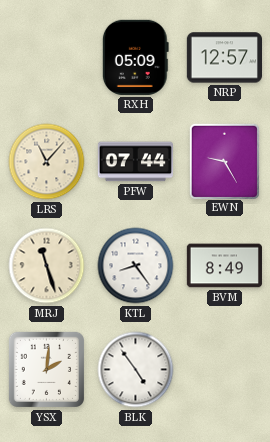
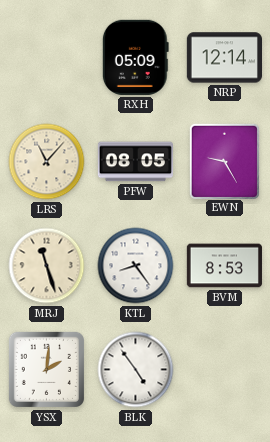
NRP: 12:57 -> 12:14
PFW: 07:44 -> 08:05
BVM: 8:49 -> 8:53
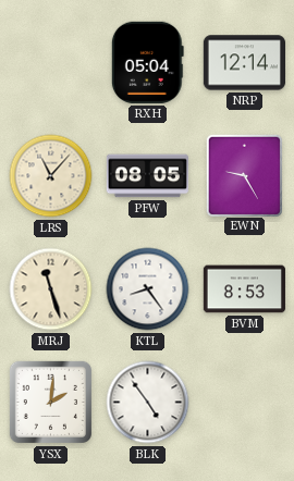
RXH: 05:09 -> 05:04
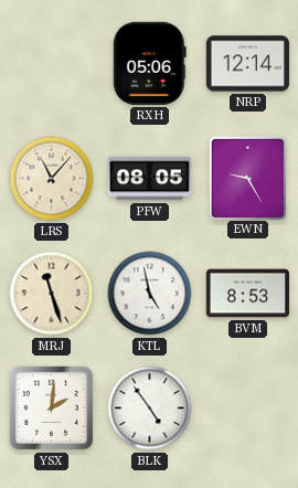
RXH: 05:04 -> 05:06
KTL: 8:24 -> 4:58
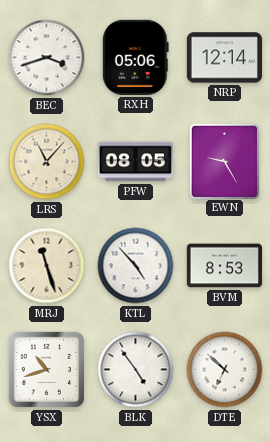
BEC: none -> 3:42
KTL: 4:58 -> 4:53
YSX: 2:01 -> 10:42
DTE: none -> 6:52
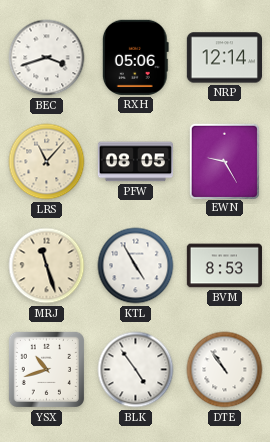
KTL: 4:53 -> 4:55
DTE: 6:52 -> 10:54
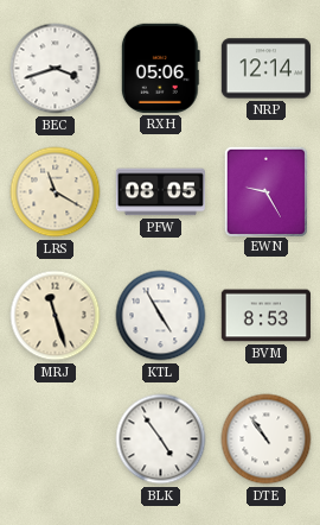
LRS: 11:07 -> 11:20
YSX: 10:42 -> none
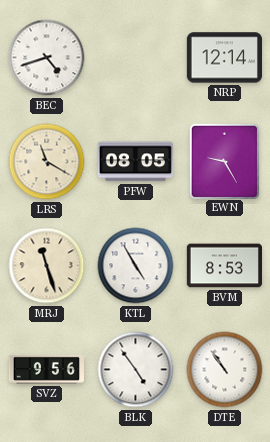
BEC: 3:42 -> 4:42
RXH: 05:06 -> none
SVZ: none -> 9:56
